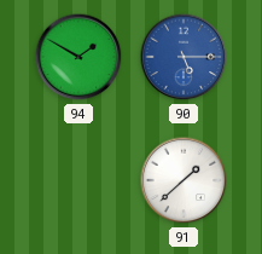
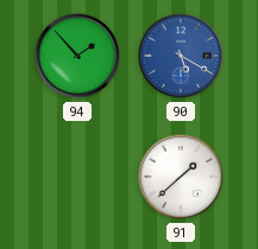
94: 1:50 -> 1:53
90: 5:15 -> 5:20
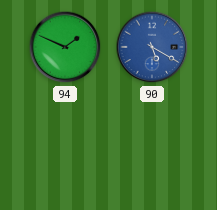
94: 1:53 -> 1:49
91: 1:38 -> none
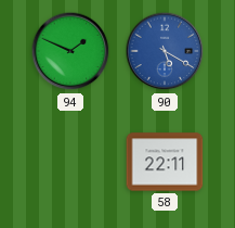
58: none -> 22:11
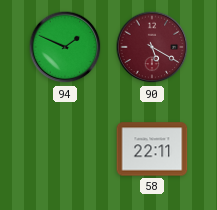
90 dial: blue -> burgundy
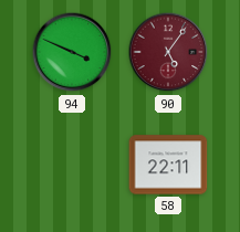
94: 1:49 -> 3:49
90: 5:20 -> 5:06
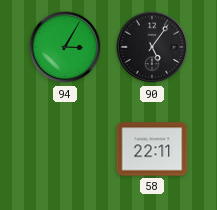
94: 3:49 -> 3:05
90 dial: burgundy -> black
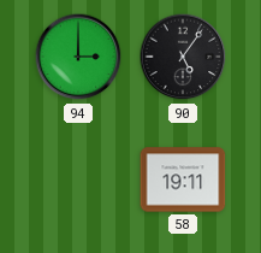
94: 3:05 -> 3:00
58: 22:11 -> 19:11
